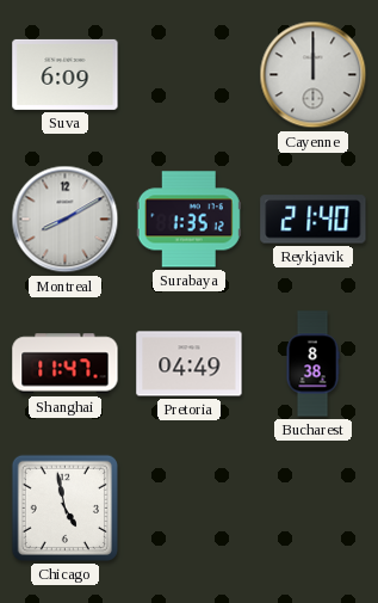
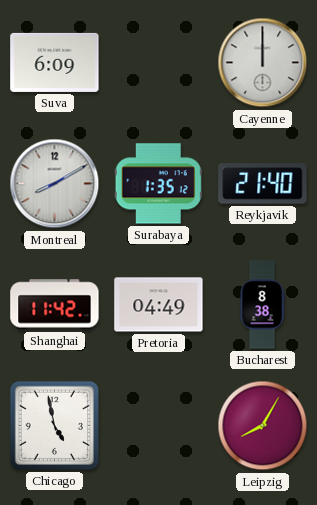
Shanghai: 11:47 -> 11:42
Leipzig: none -> 8:05
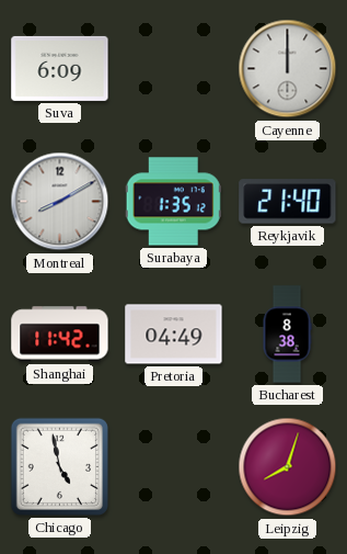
Leipzig: 8:05 -> 8:03
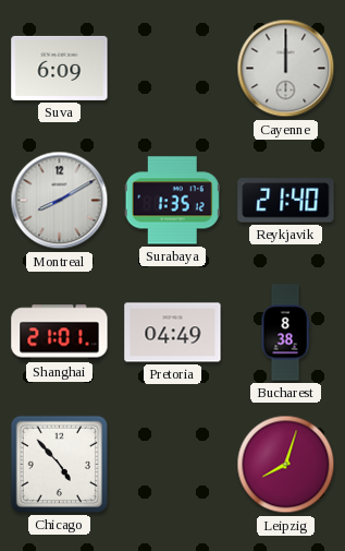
Shanghai: 11:42 -> 21:01
Chicago: 4:58 -> 4:53
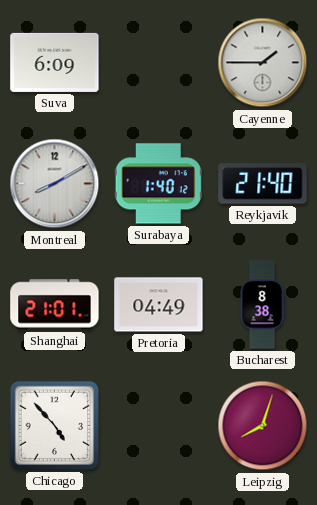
Cayenne: 12:00 -> 1:45
Surabaya: 1:35 -> 1:40
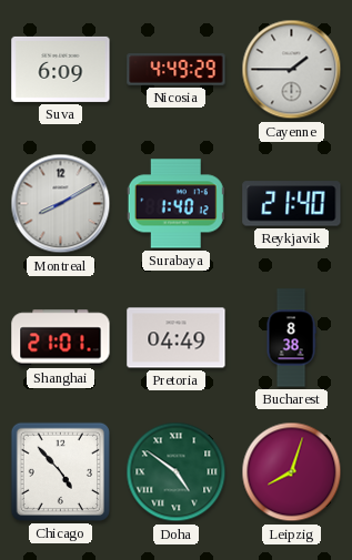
Nicosia: none -> 4:49
Doha: none -> 4:51
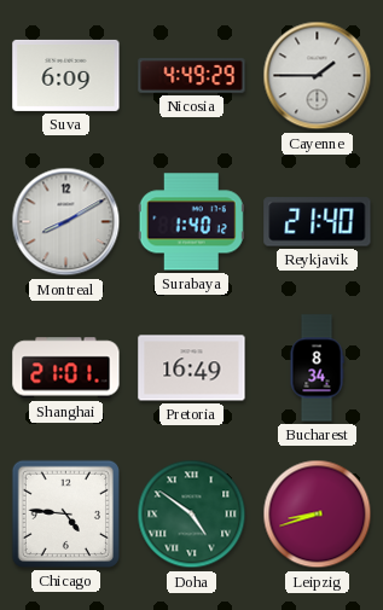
Pretoria: 04:49 -> 16:49
Bucharest: 8:38 -> 8:34
Chicago: 4:53 -> 4:46
Leipzig: 8:03 -> 8:42
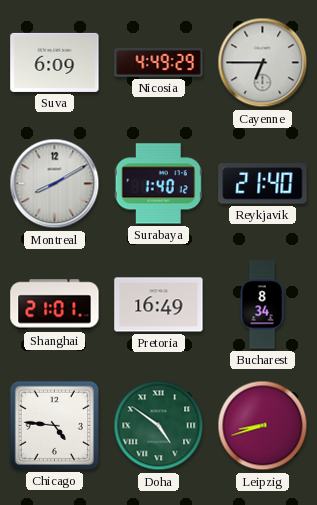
Cayenne: 1:45 -> 6:45
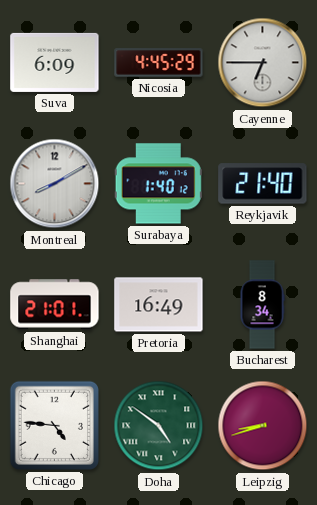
Nicosia: 4:49 -> 4:45
